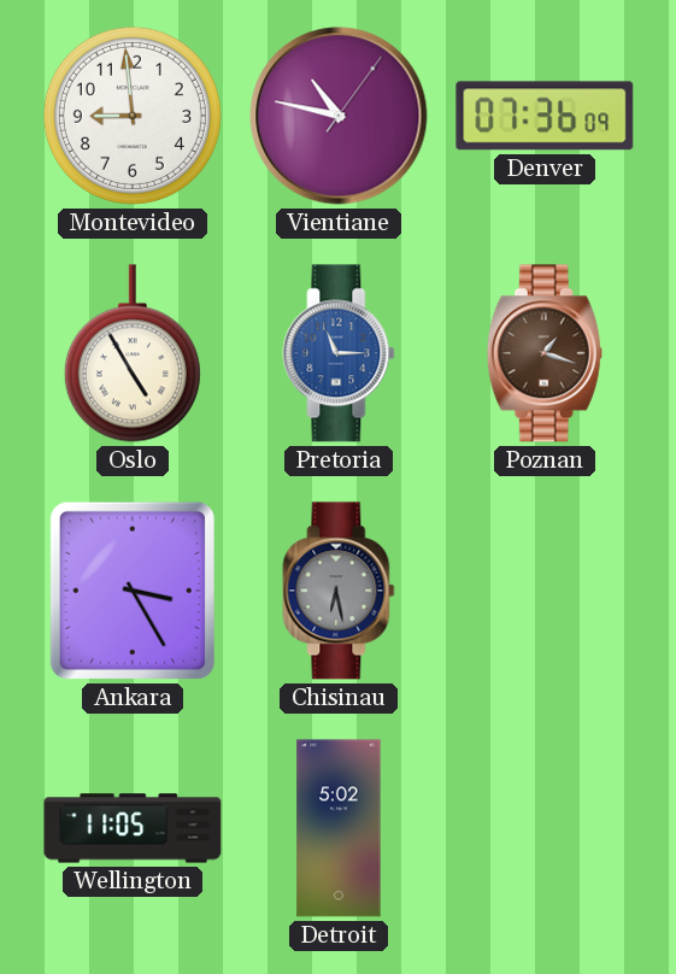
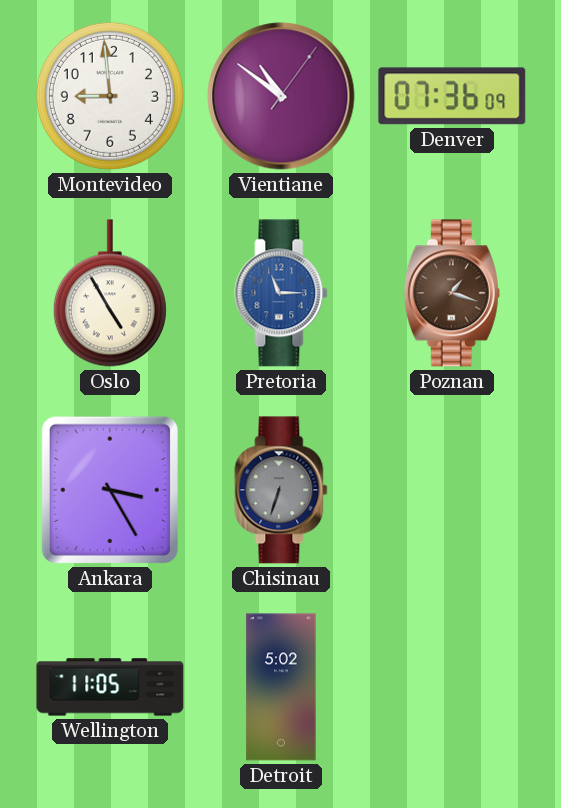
Vientiane: 10:47 -> 10:51
Chisinau: 6:28 -> 6:33
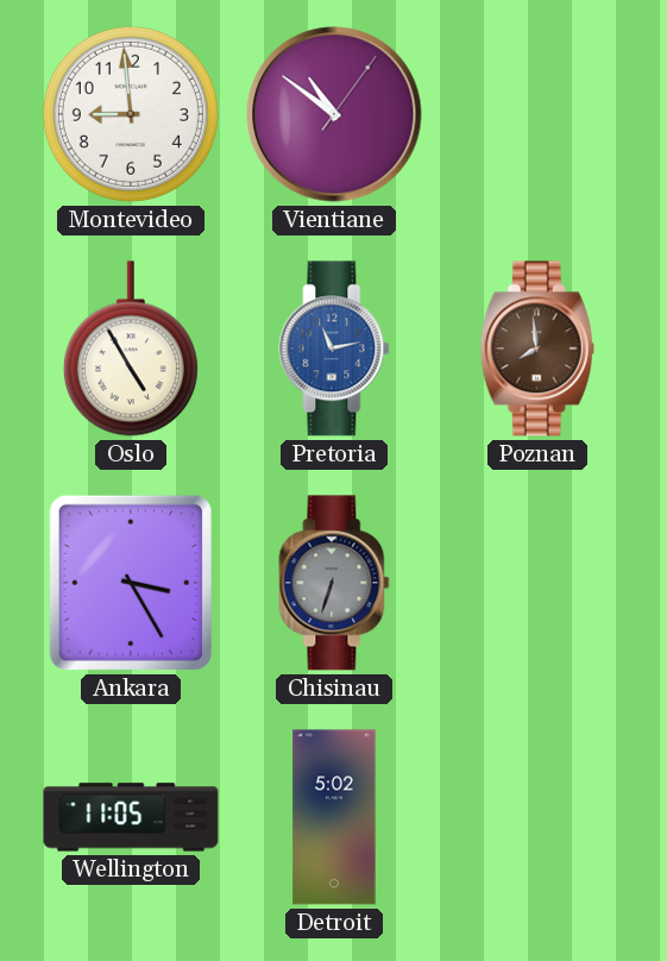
Denver: 07:36 -> none
Pretoria: 11:15 -> 11:13
Poznan: 1:18 -> 7:59
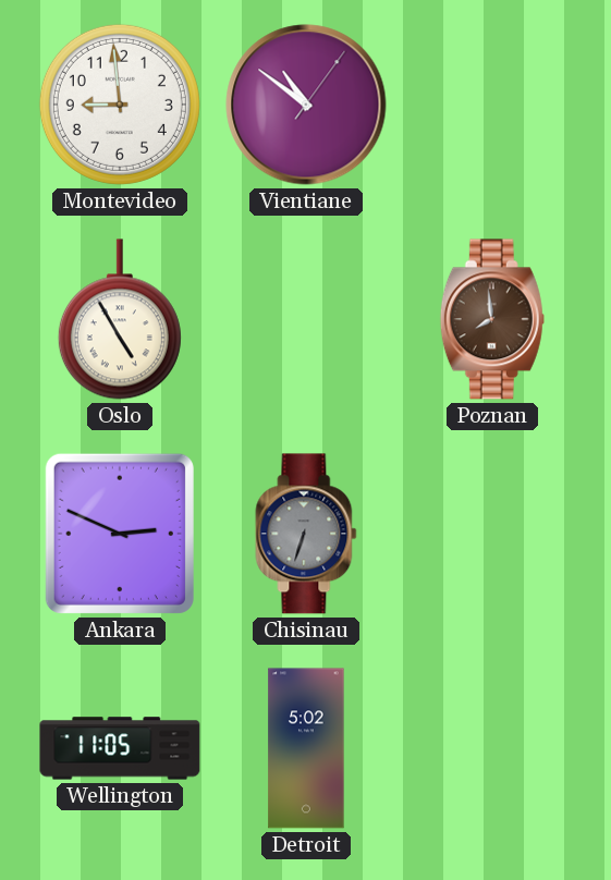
Pretoria: 11:13 -> none
Ankara: 3:25 -> 2:49
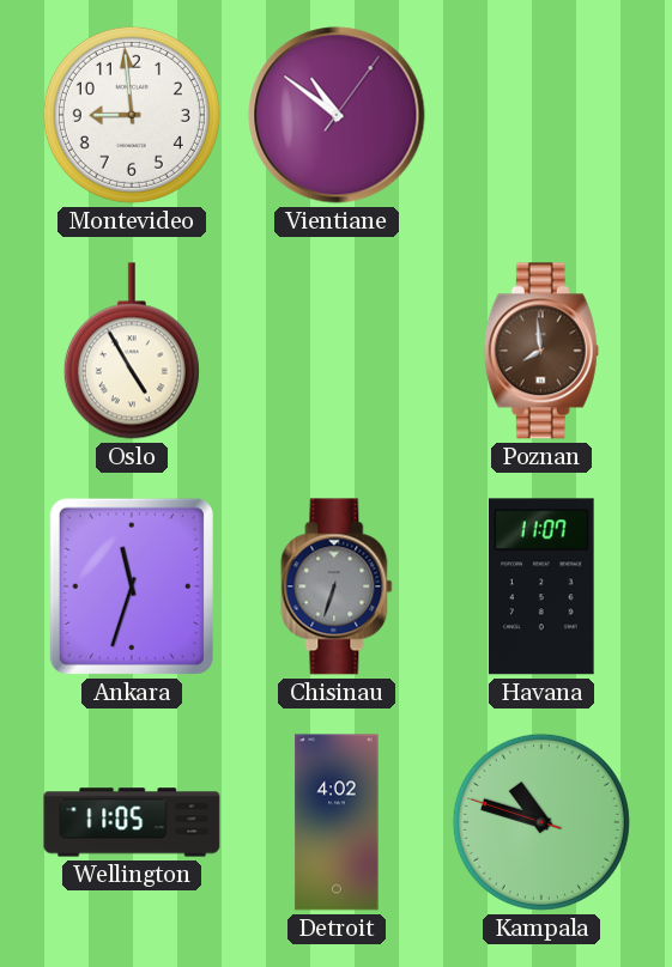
Ankara: 2:49 -> 11:33
Havana: none -> 11:07
Detroit: 5:02 -> 4:02
Kampala: none -> 10:47
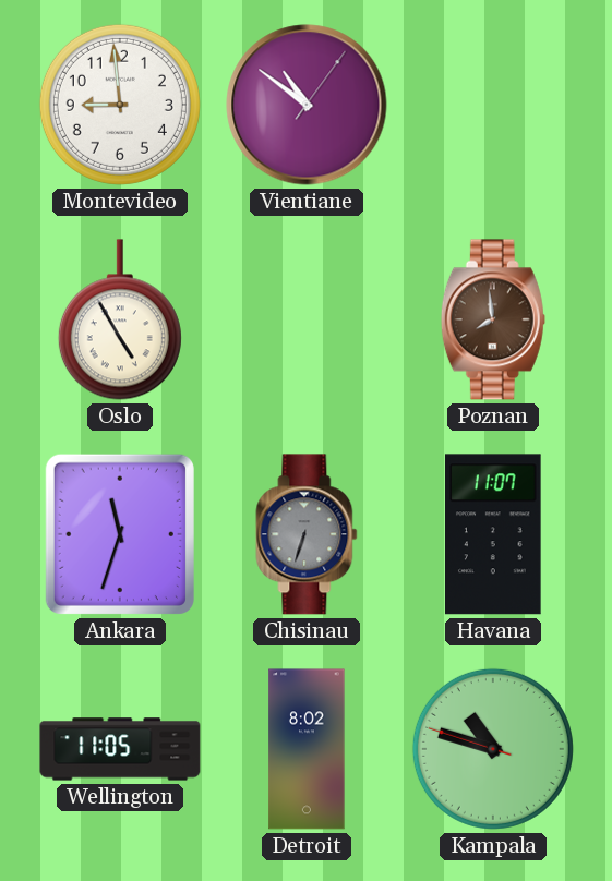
Detroit: 4:02 -> 8:02
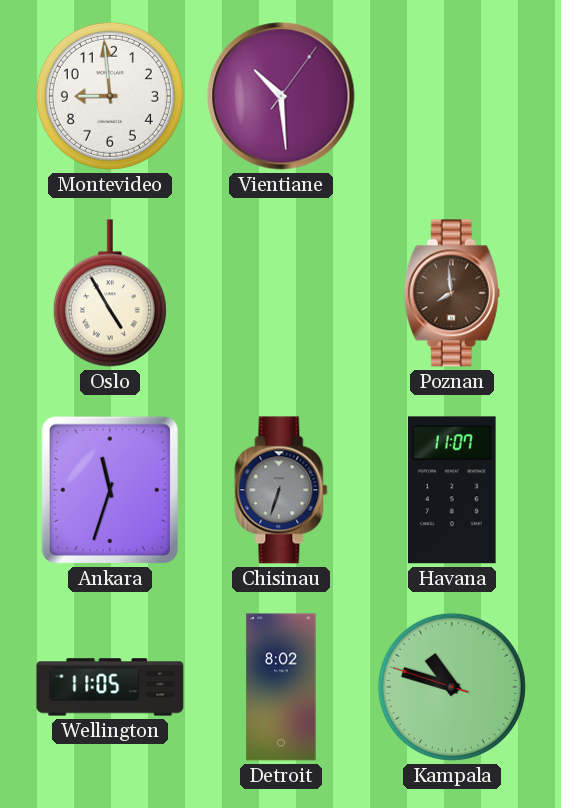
Vientiane: 10:51 -> 10:29
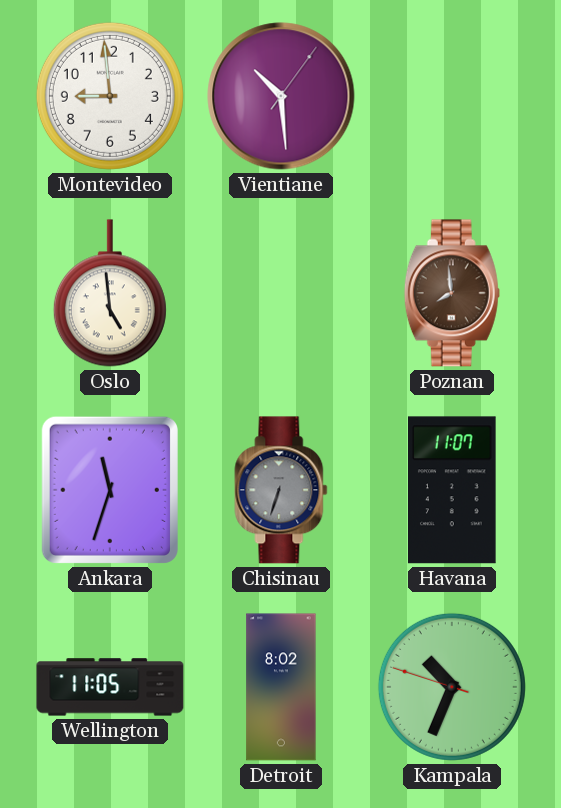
Oslo: 4:55 -> 4:59
Kampala: 10:47 -> 10:33
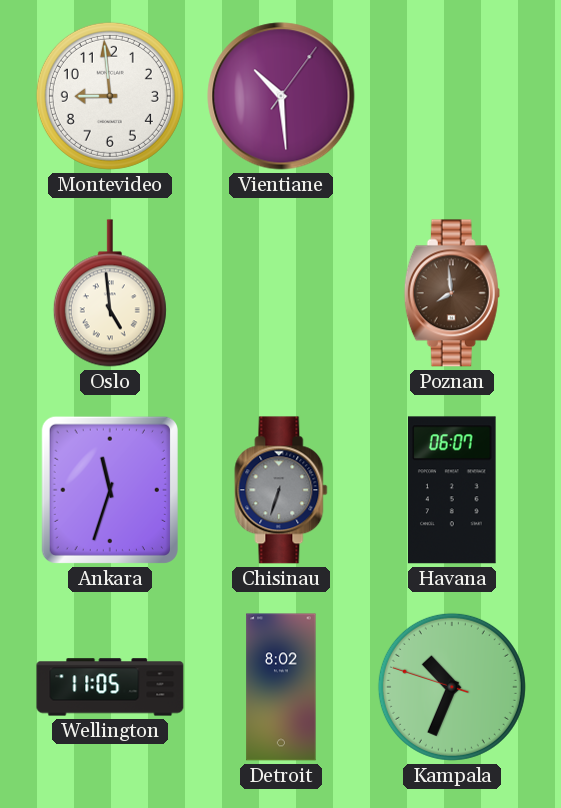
Havana: 11:07 -> 06:07
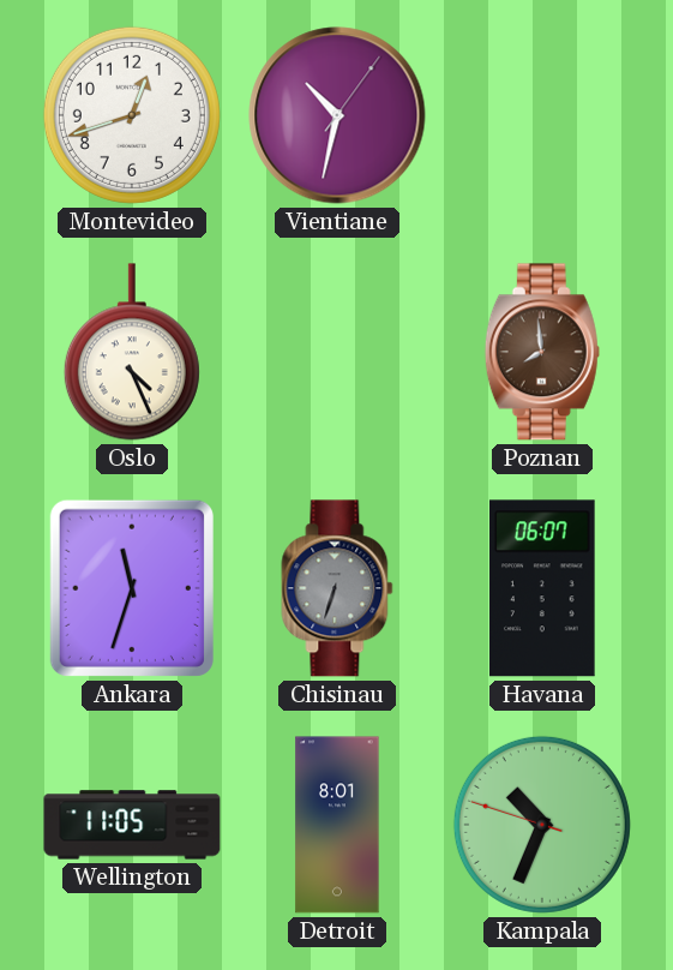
Montevideo: 8:59 -> 12:42
Vientiane: 10:29 -> 10:32
Oslo: 4:59 -> 4:26
Detroit: 8:02 -> 8:01
